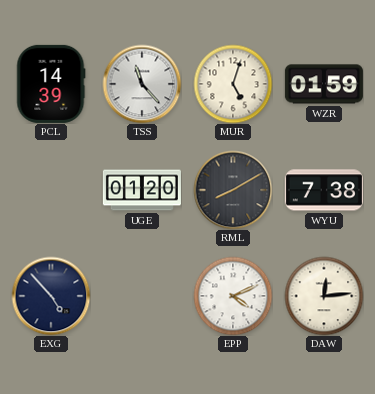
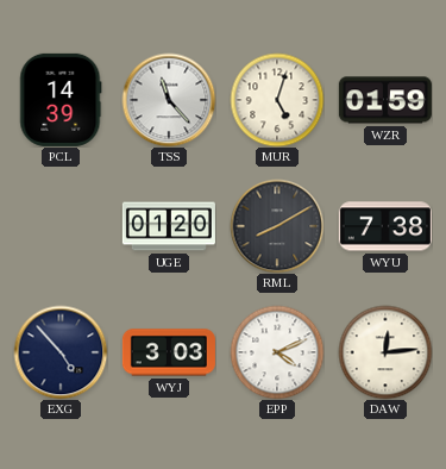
WYJ: none -> 3:03
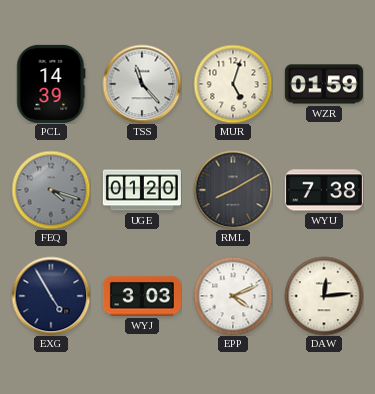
FEQ: none -> 4:18
EXG: 4:53 -> 4:55
